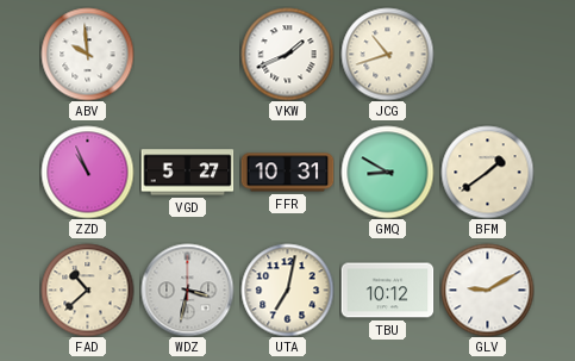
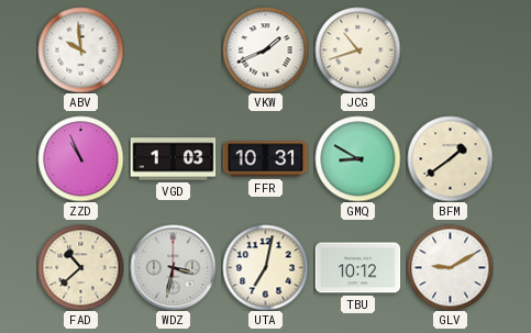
VGD: 5:27 -> 1:03
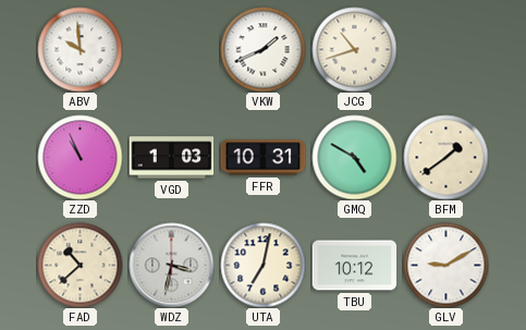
GMQ: 8:50 -> 4:50
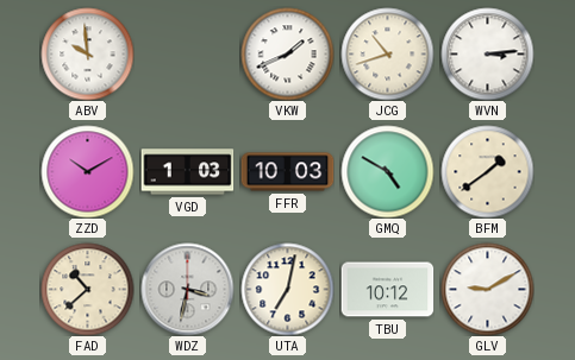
WVN: none -> 3:14
ZZD: 10:56 -> 10:10
FFR: 10:31 -> 10:03
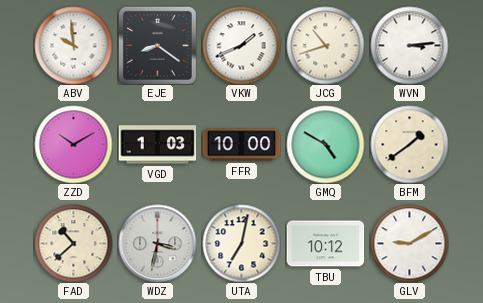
EJE: none -> 8:21
FFR: 10:03 -> 10:00
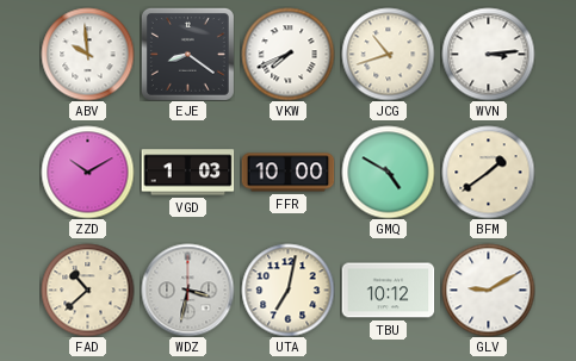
VKW: 1:41 -> 7:41
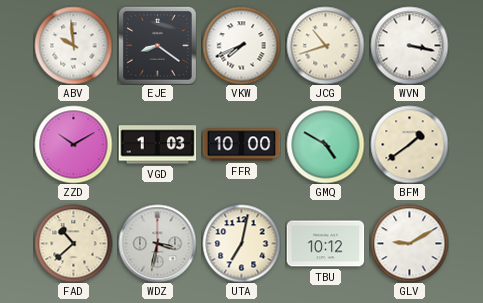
WVN: 3:14 -> 3:17
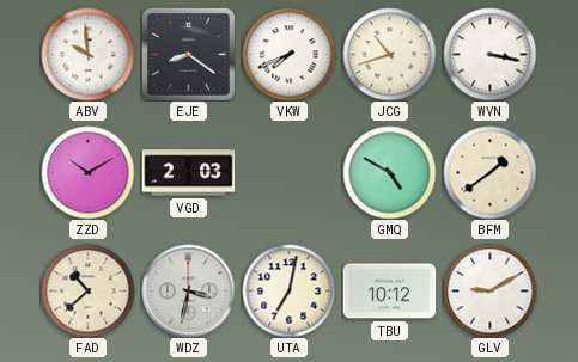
VGD: 1:03 -> 2:03
FFR: 10:00 -> none
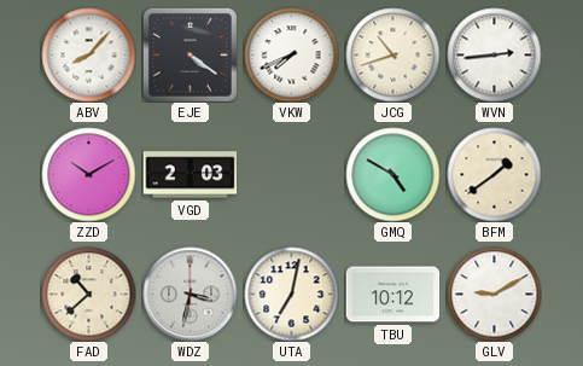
ABV: 9:59 -> 8:07
EJE: 8:21 -> 4:21
WVN: 3:17 -> 2:44
